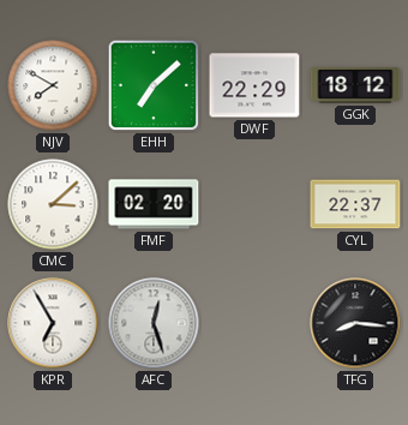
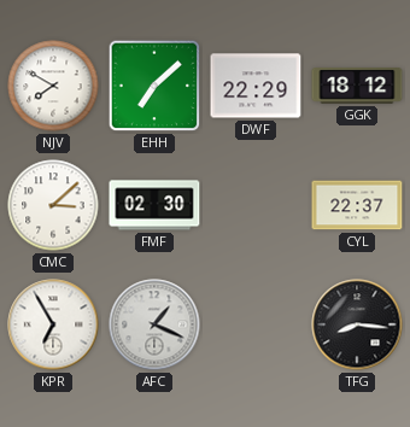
FMF: 02:20 -> 02:30
AFC: 12:27 -> 1:19
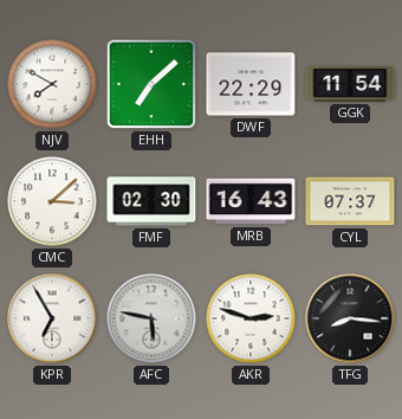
GGK: 18:12 -> 11:54
MRB: none -> 16:43
CYL: 22:37 -> 07:37
AFC: 1:19 -> 5:47
AKR: none -> 2:48
